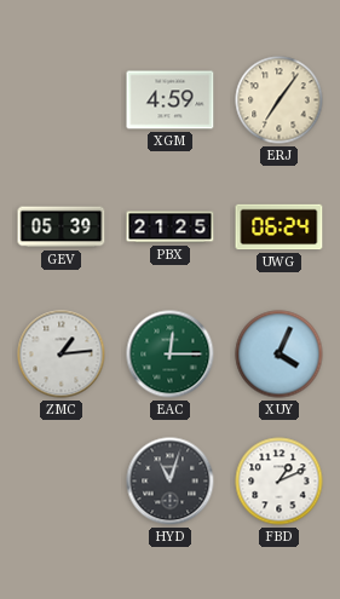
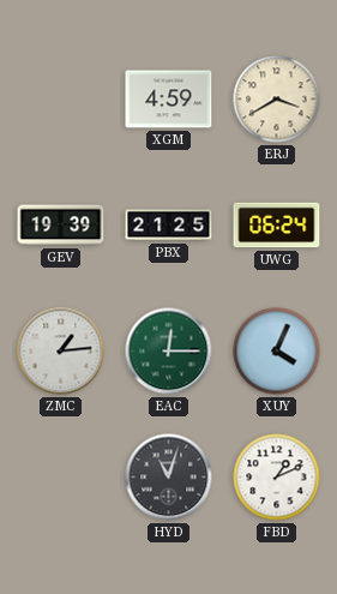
ERJ: 7:06 -> 3:40
GEV: 05:39 -> 19:39
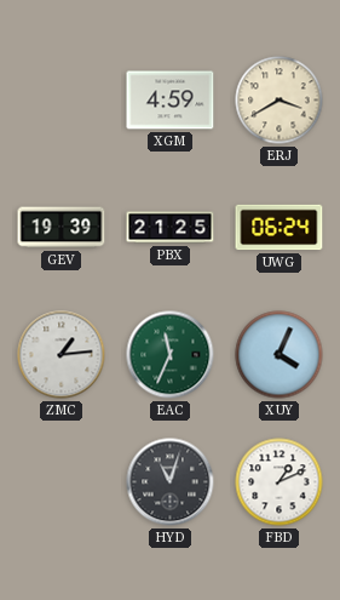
EAC: 12:15 -> 11:34
